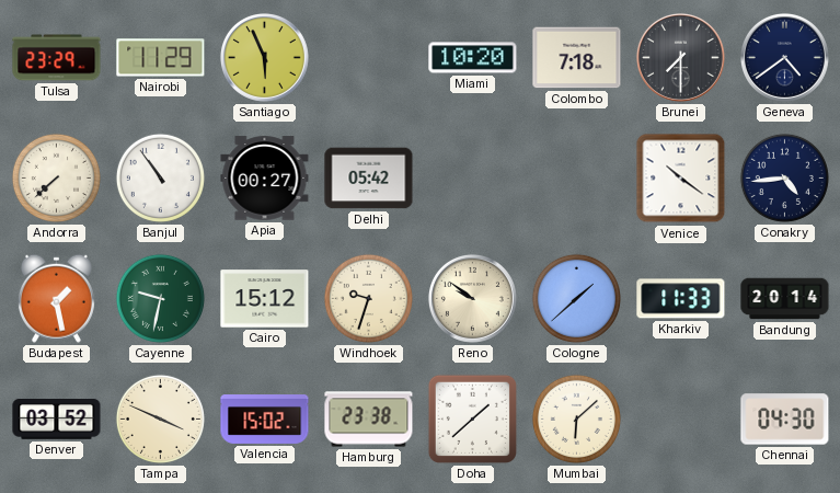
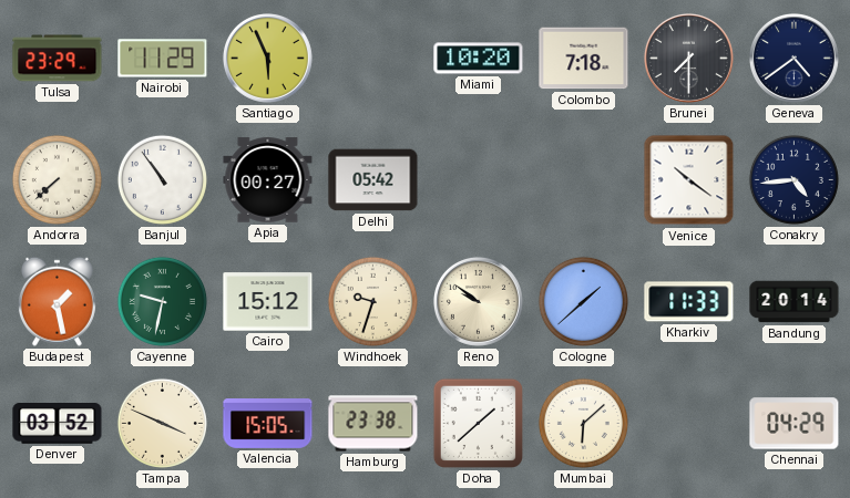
Valencia: 15:02 -> 15:05
Chennai: 04:30 -> 04:29
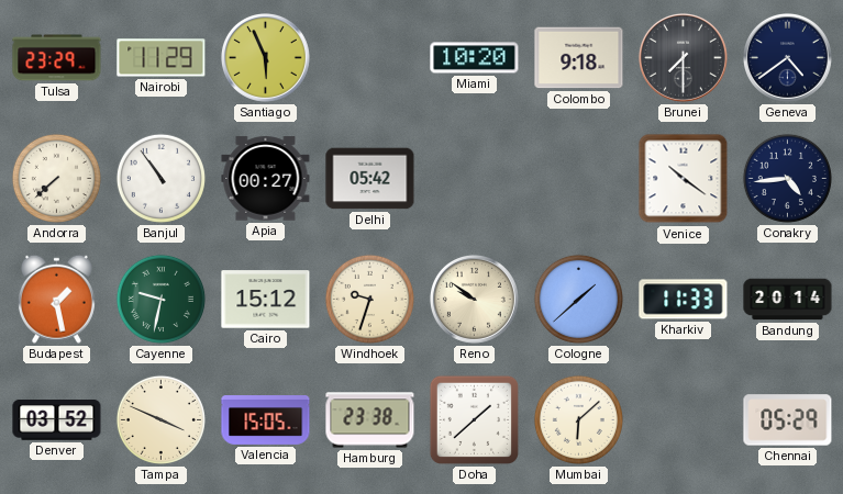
Colombo: 7:18 -> 9:18
Chennai: 04:29 -> 05:29
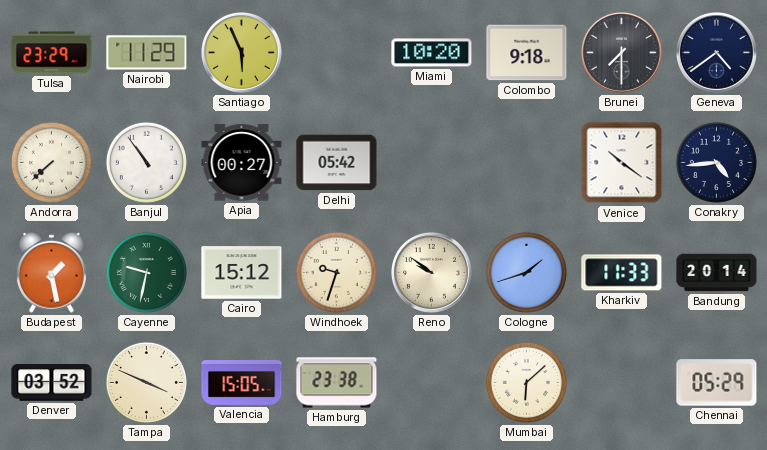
Cologne: 1:38 -> 1:42
Doha: 1:38 -> none
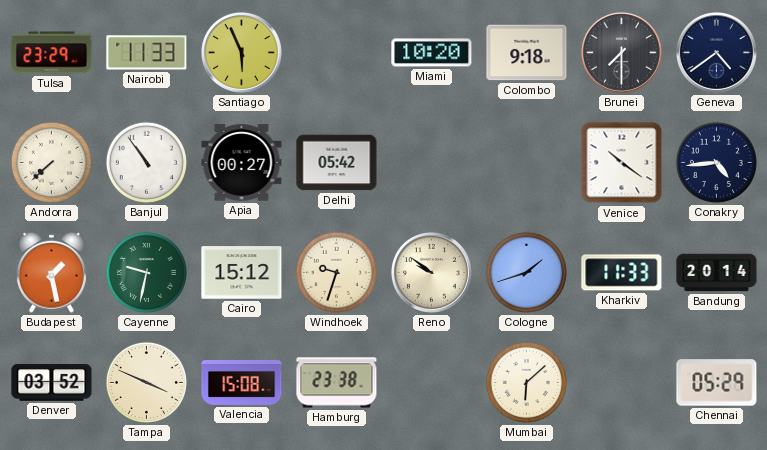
Nairobi: 11:29 -> 11:33
Valencia: 15:05 -> 15:08
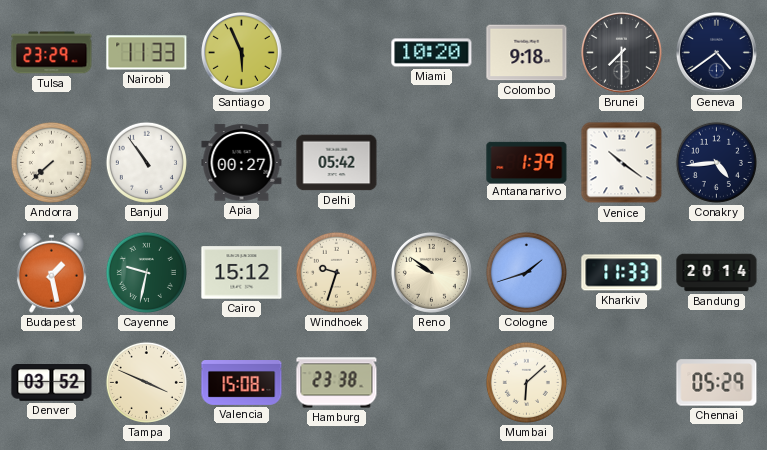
Antananarivo: none -> 1:39
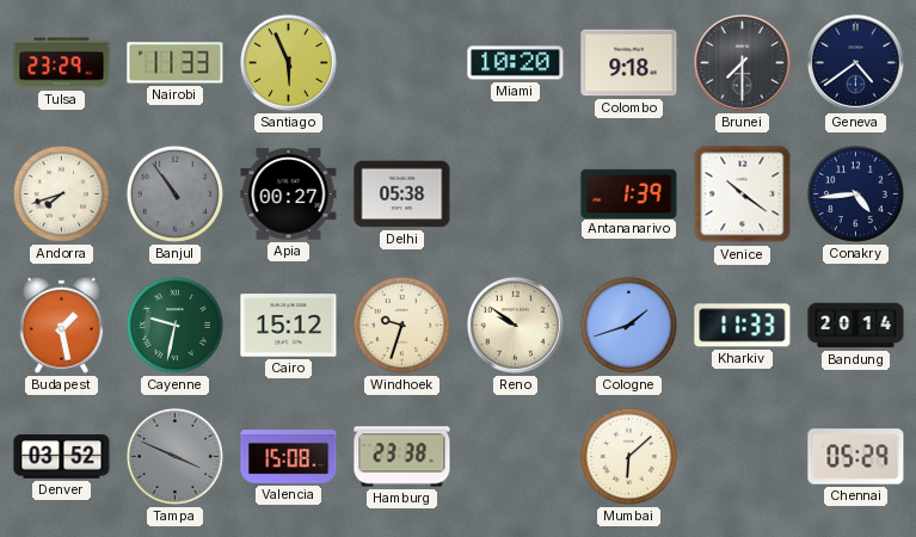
Andorra: 7:38 -> 7:42
Banjul dial: white -> grey
Delhi: 05:42 -> 05:38
Tampa dial: cream -> grey
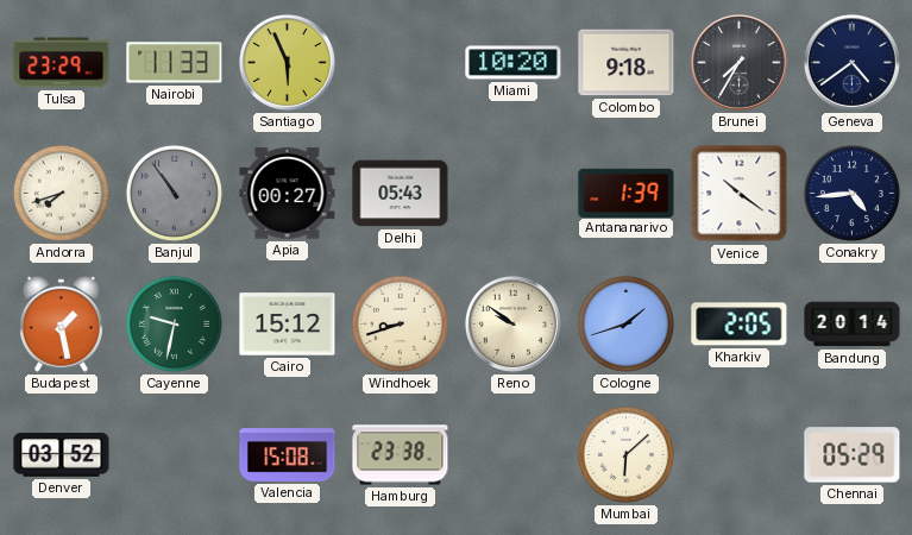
Brunei: 7:30 -> 7:35
Delhi: 05:38 -> 05:43
Windhoek: 9:33 -> 8:42
Kharkiv: 11:33 -> 2:05
Tampa: 3:49 -> none
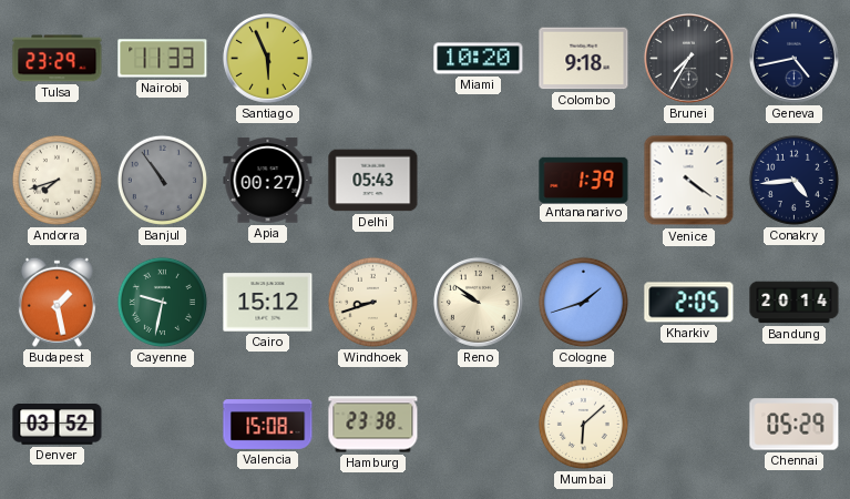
Geneva: 4:39 -> 4:43
Venice: 10:21 -> 4:21
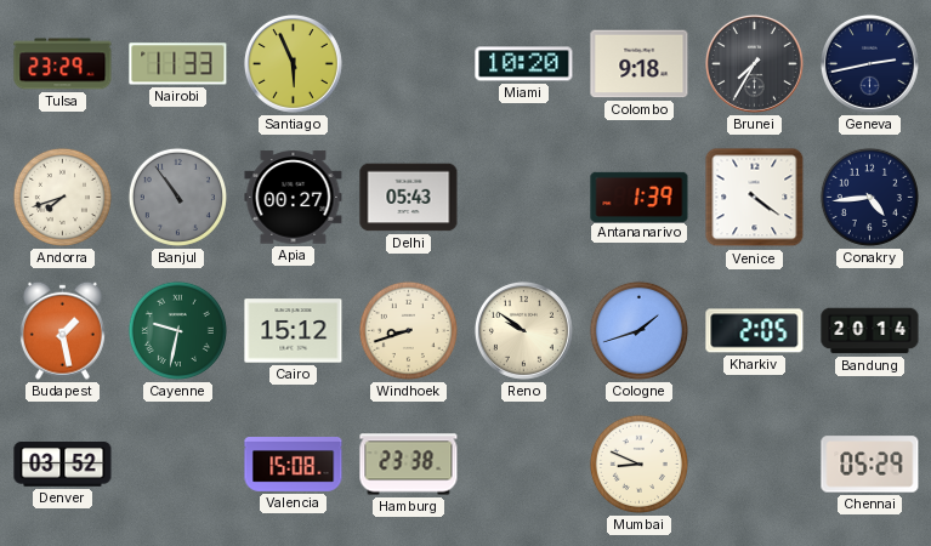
Geneva: 4:43 -> 2:43
Mumbai: 6:08 -> 8:49
